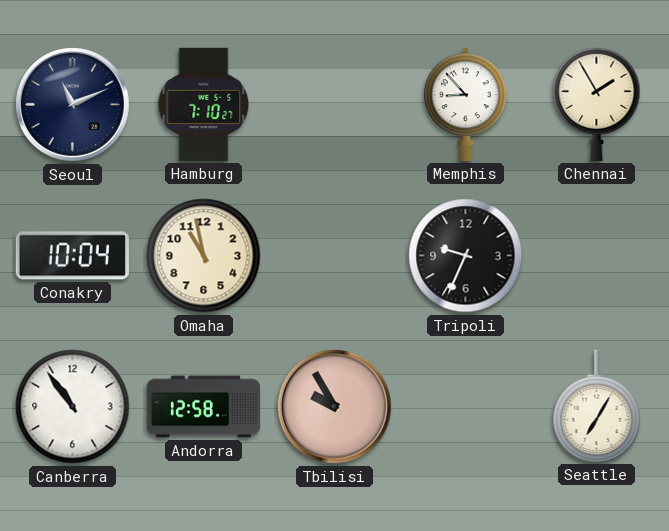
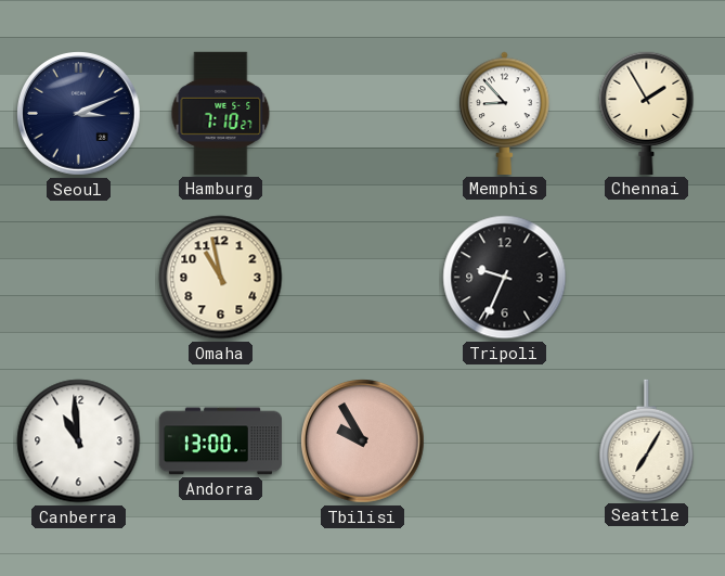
Seoul: 11:11 -> 3:11
Conakry: 10:04 -> none
Canberra: 10:54 -> 10:59
Andorra: 12:58 -> 13:00
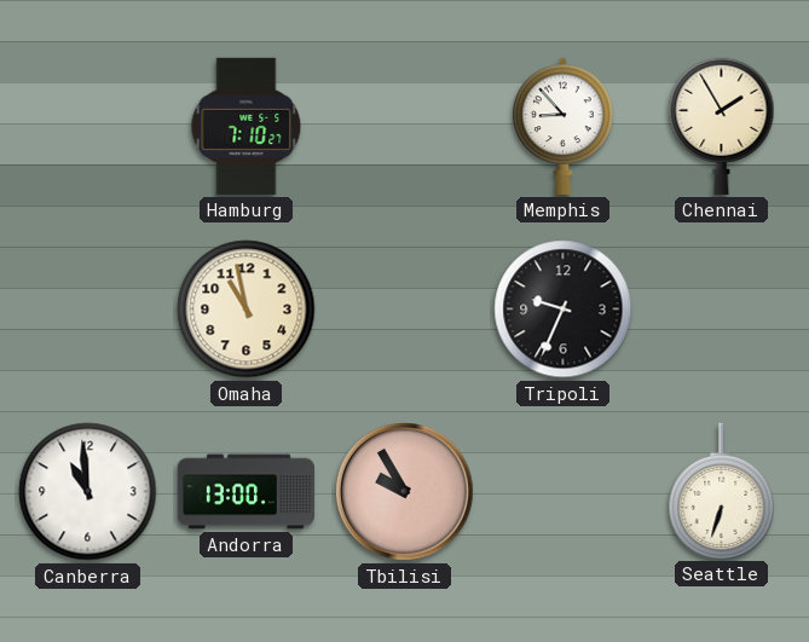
Seoul: 3:11 -> none
Seattle: 7:05 -> 6:33
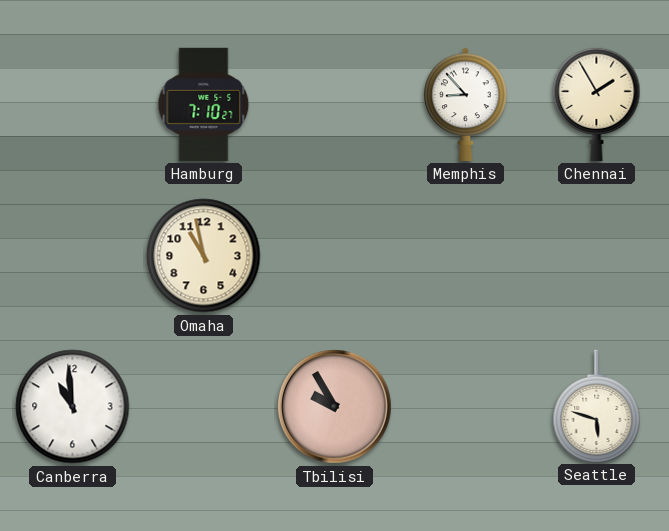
Tripoli: 9:34 -> none
Andorra: 13:00 -> none
Seattle: 6:33 -> 5:48
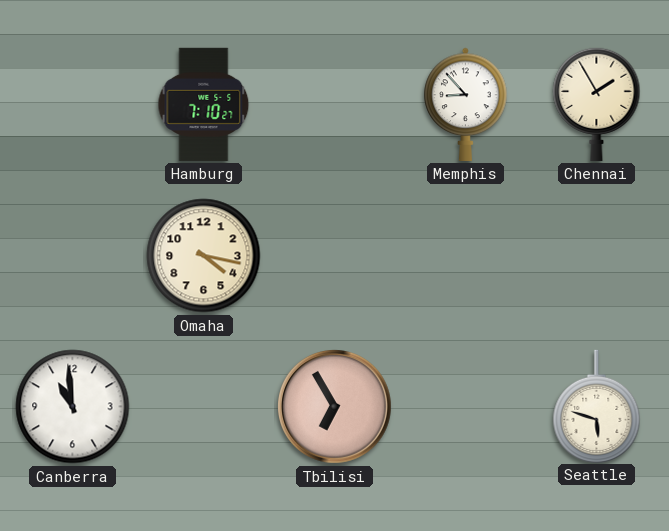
Omaha: 10:58 -> 4:17
Tbilisi: 9:55 -> 6:55
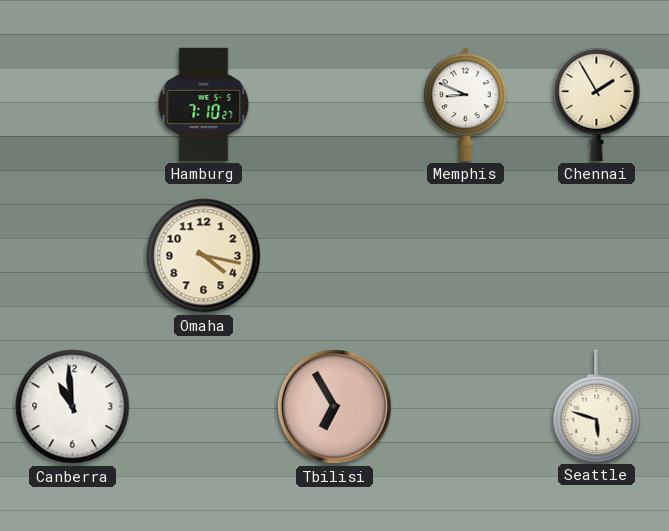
Memphis: 8:53 -> 8:49
